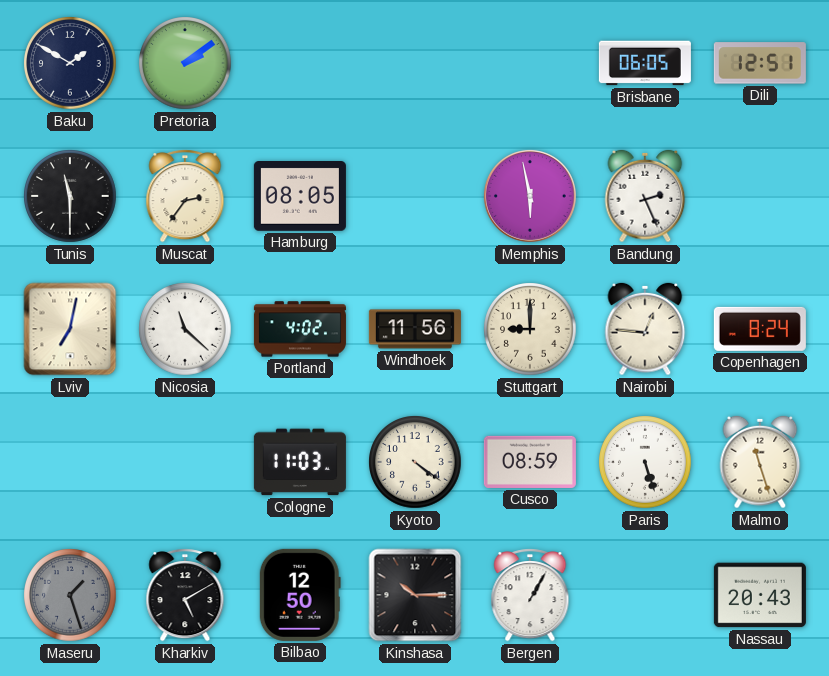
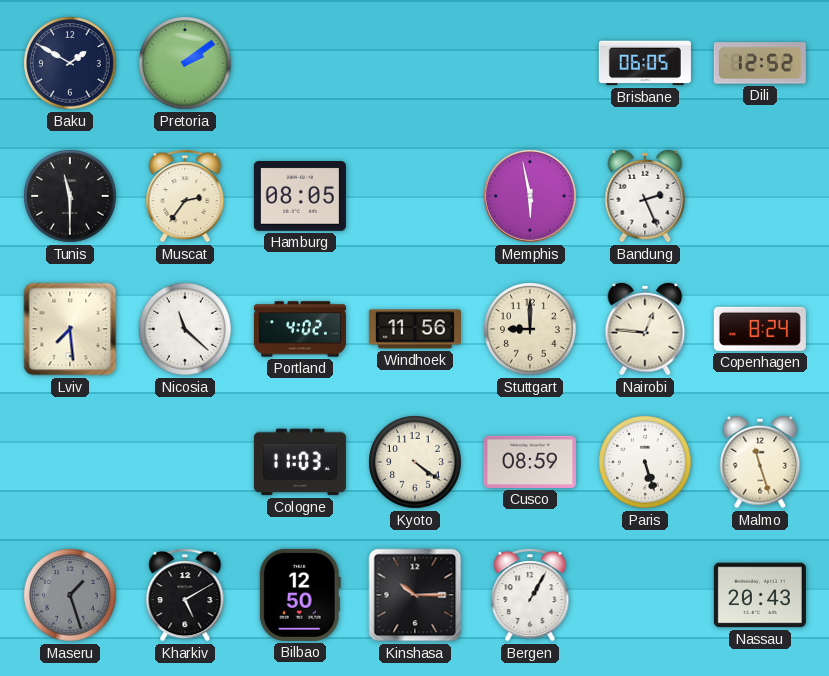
Dili: 12:51 -> 12:52
Lviv: 7:02 -> 7:29
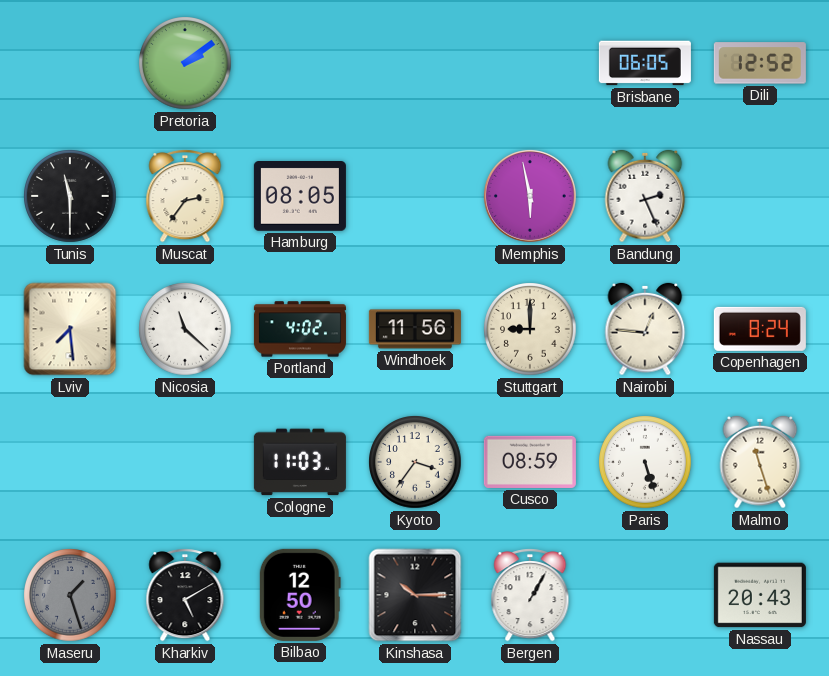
Baku: 1:50 -> none
Kyoto: 4:21 -> 3:36
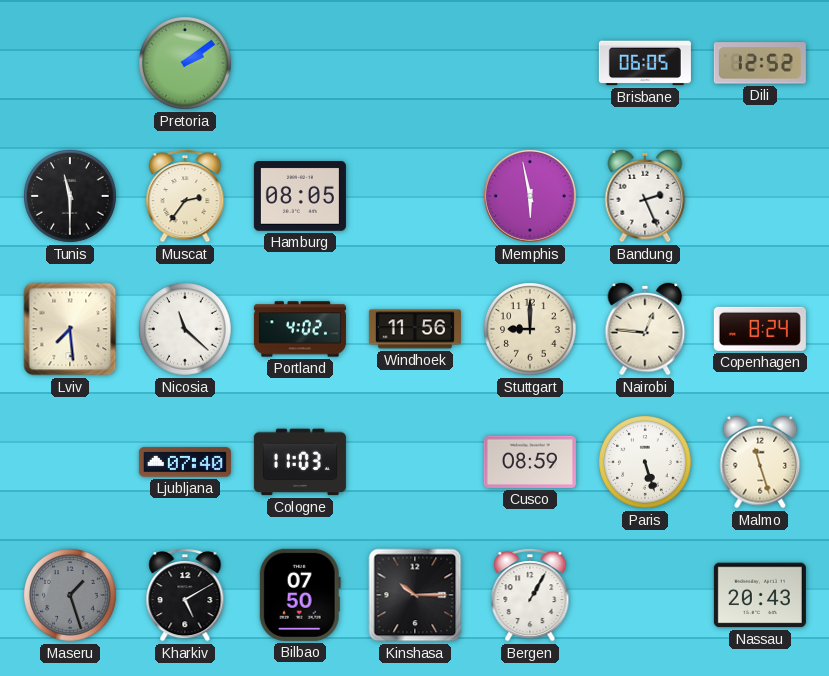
Ljubljana: none -> 07:40
Kyoto: 3:36 -> none
Bilbao: 12:50 -> 07:50
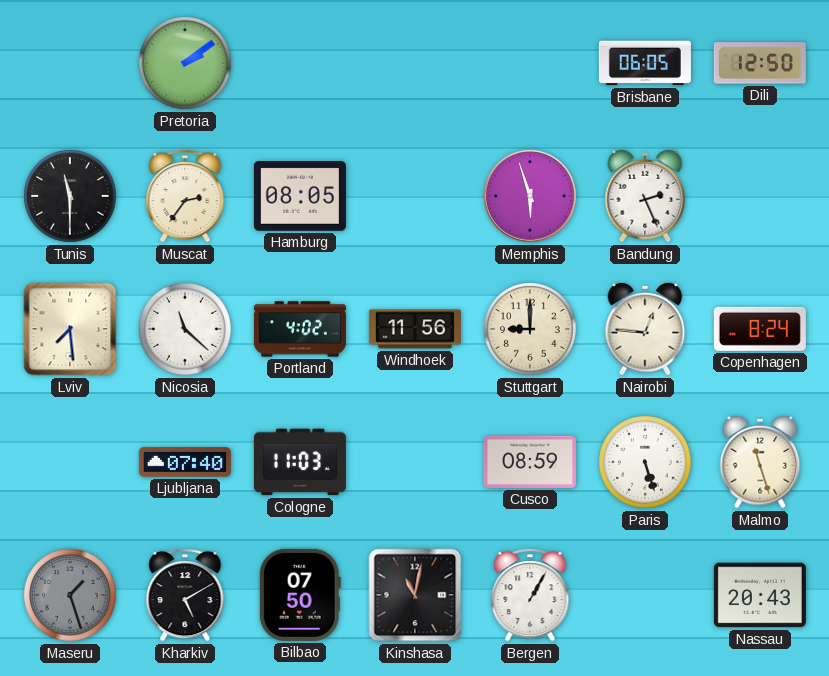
Dili: 12:52 -> 12:50
Memphis: 5:58 -> 5:57
Kinshasa: 10:15 -> 11:02
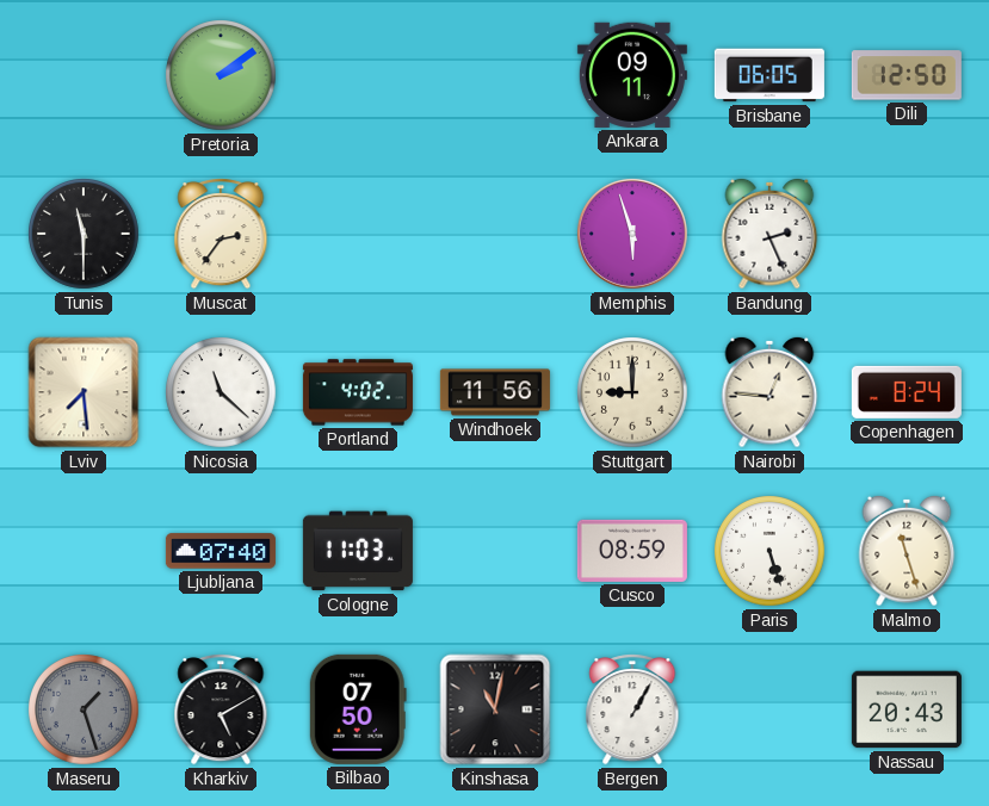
Ankara: none -> 09:11
Hamburg: 08:05 -> none
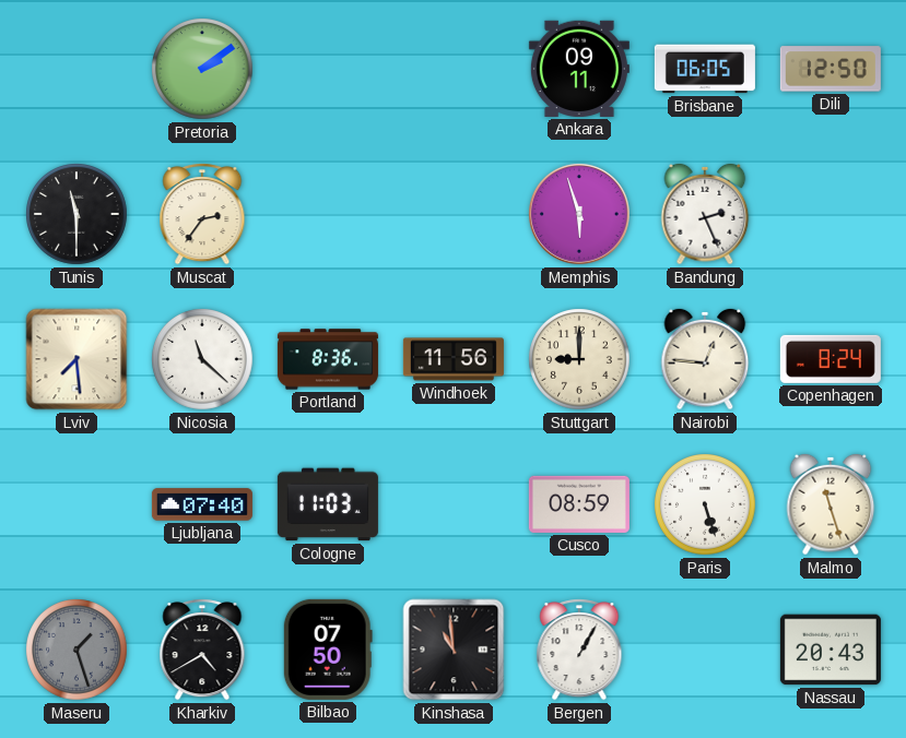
Portland: 4:02 -> 8:36
Kharkiv: 5:10 -> 4:40
Kinshasa: 11:02 -> 10:59
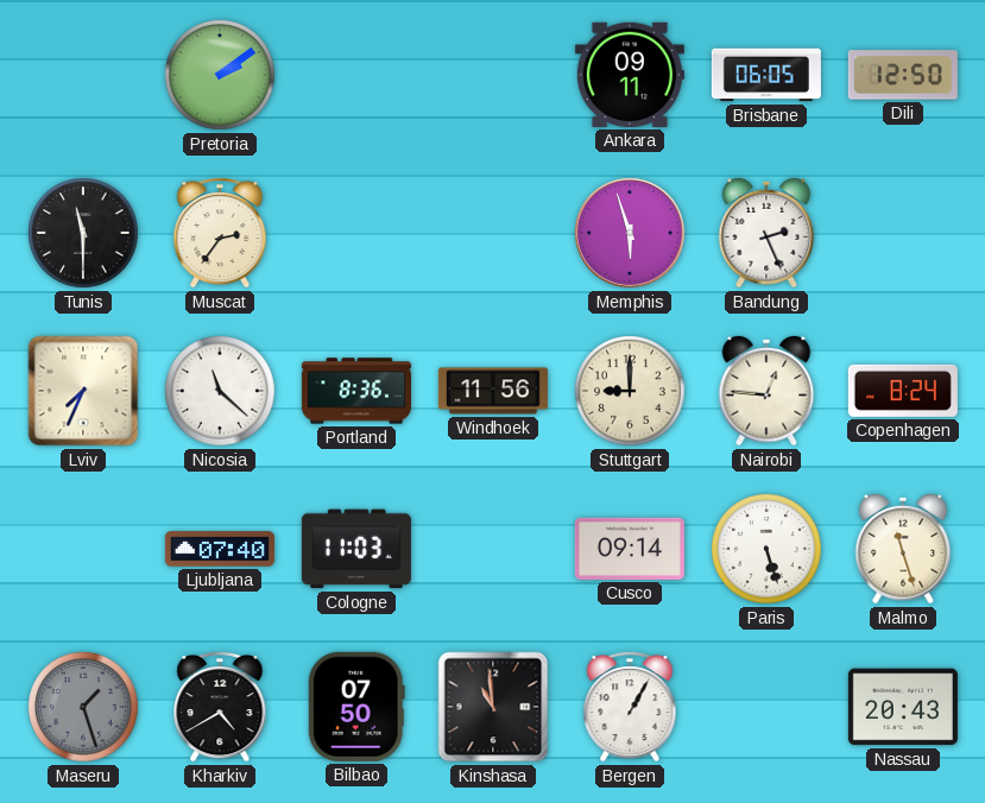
Lviv: 7:29 -> 7:34
Cusco: 08:59 -> 09:14
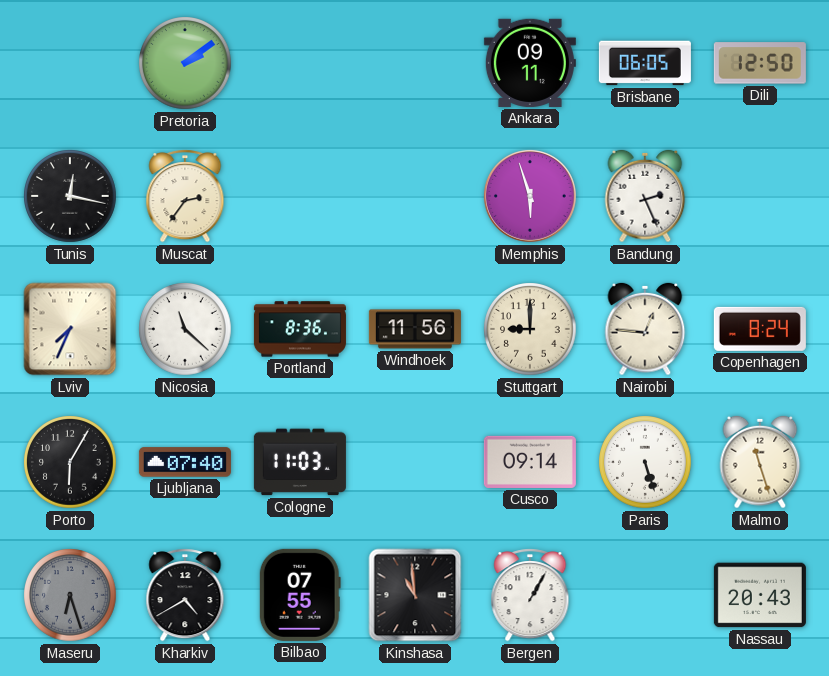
Tunis: 11:30 -> 12:17
Porto: none -> 6:05
Maseru: 1:27 -> 6:27
Bilbao: 07:50 -> 07:55
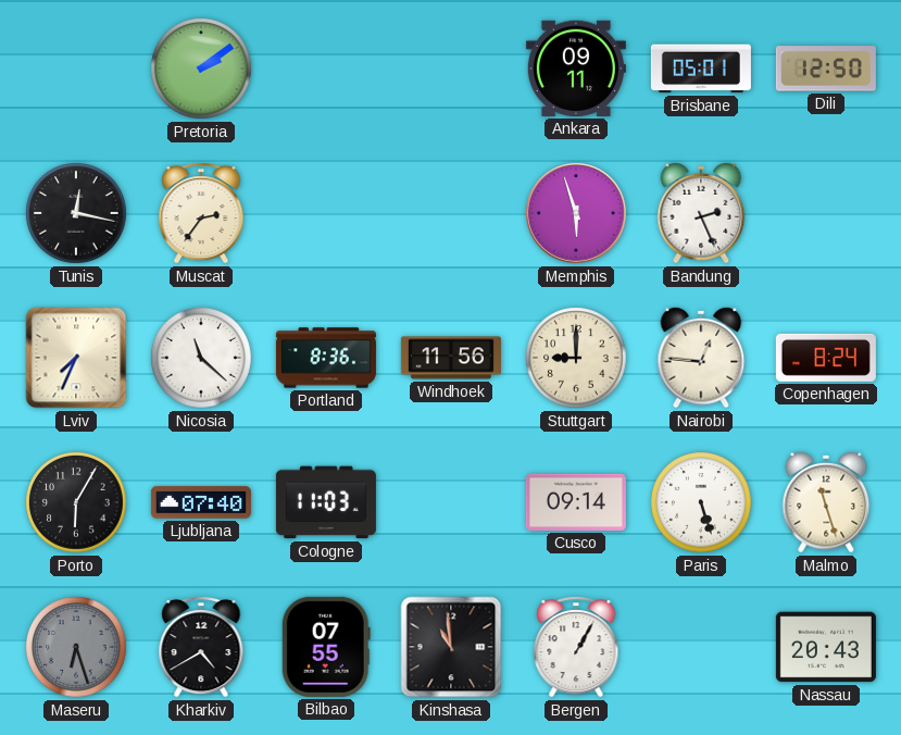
Brisbane: 06:05 -> 05:01
